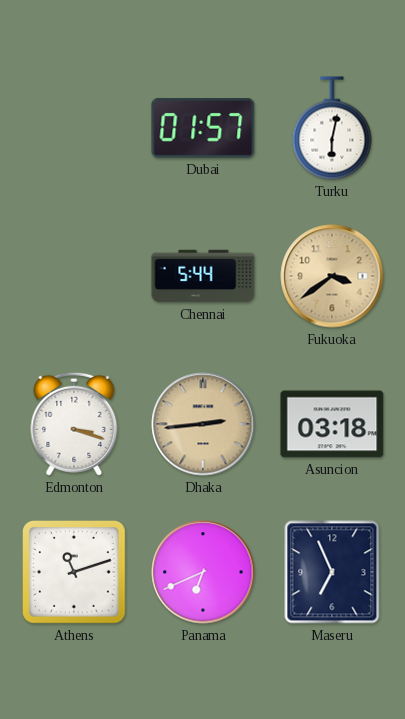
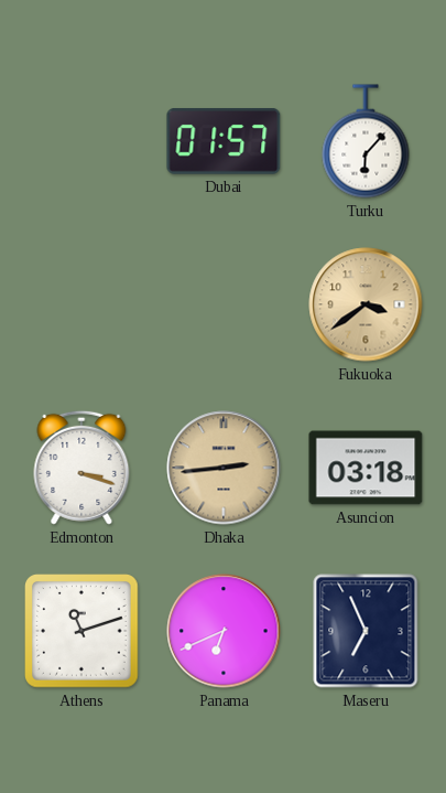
Turku: 6:02 -> 6:07
Chennai: 5:44 -> none
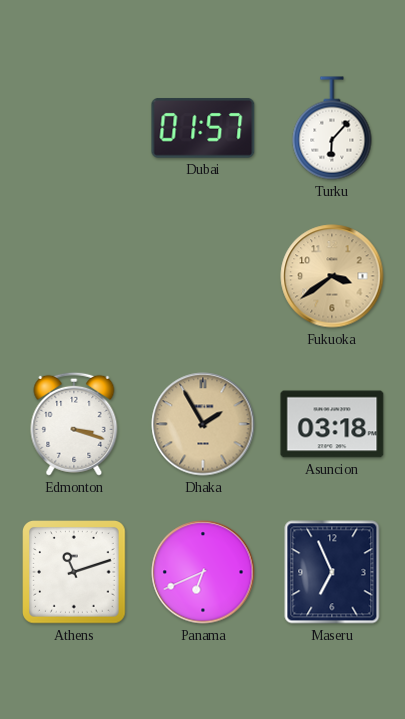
Dhaka: 2:44 -> 1:55
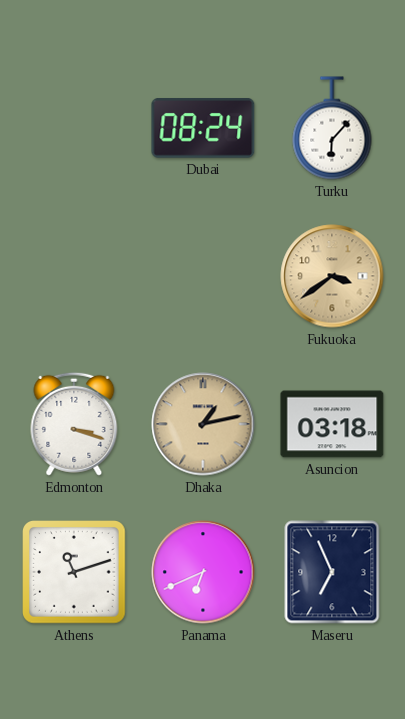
Dubai: 01:57 -> 08:24
Dhaka: 1:55 -> 1:13
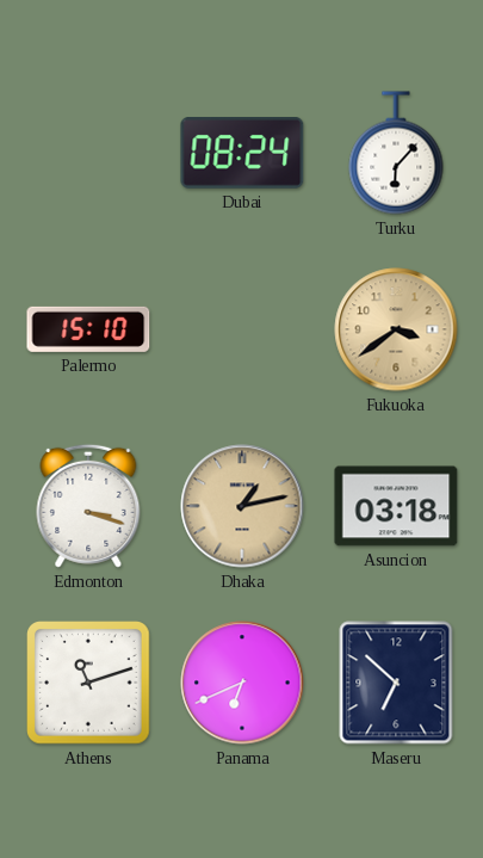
Palermo: none -> 15:10
Maseru: 6:56 -> 6:52
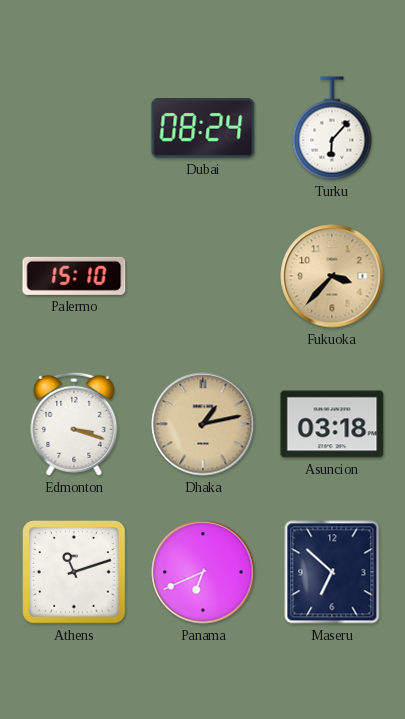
Fukuoka: 3:39 -> 3:37
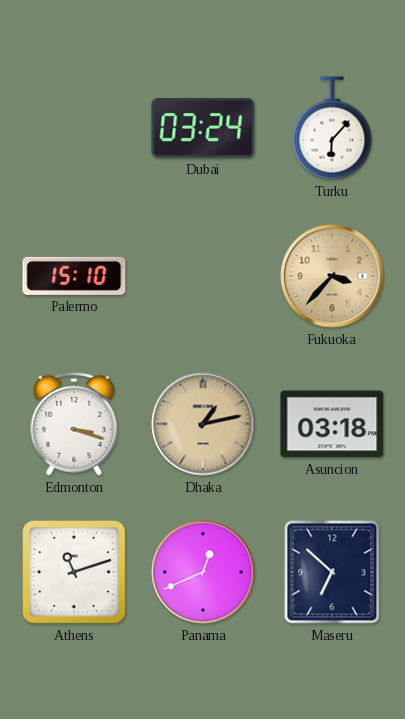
Dubai: 08:24 -> 03:24
Panama: 6:41 -> 12:41
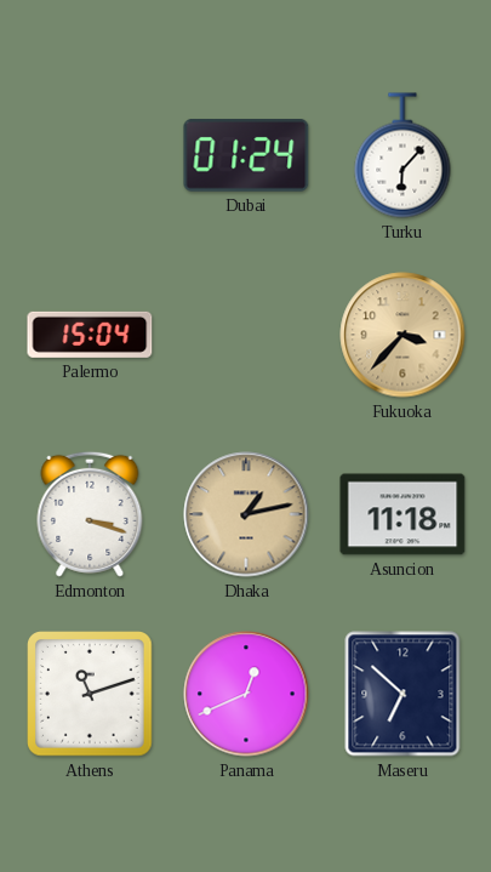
Dubai: 03:24 -> 01:24
Palermo: 15:10 -> 15:04
Asuncion: 03:18 -> 11:18
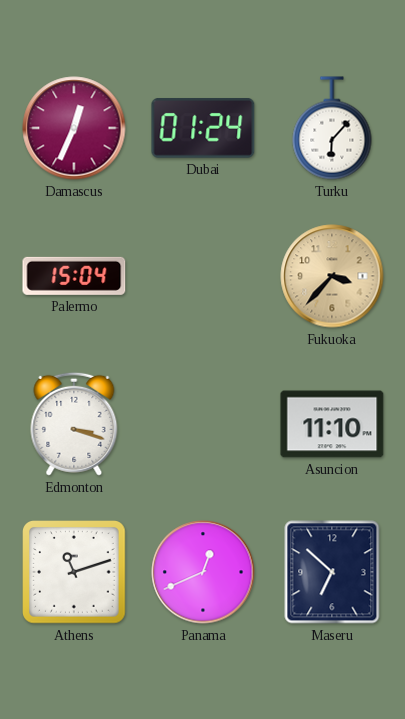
Damascus: none -> 12:34
Dhaka: 1:13 -> none
Asuncion: 11:18 -> 11:10
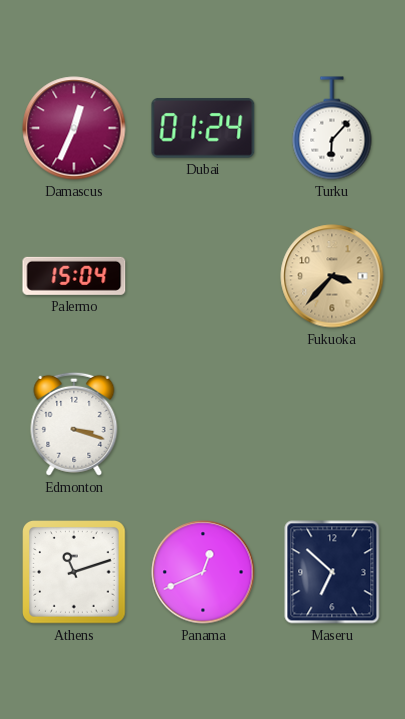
Asuncion: 11:10 -> none
